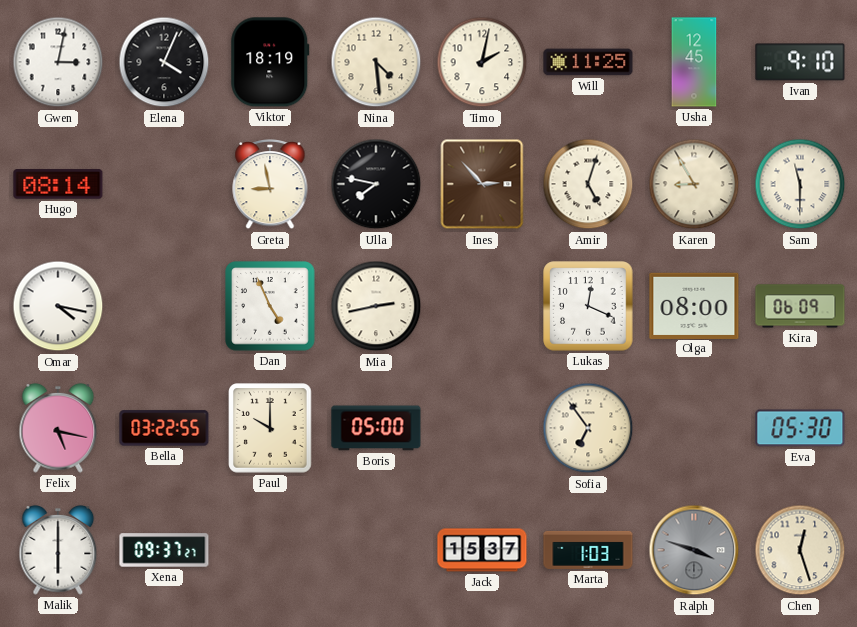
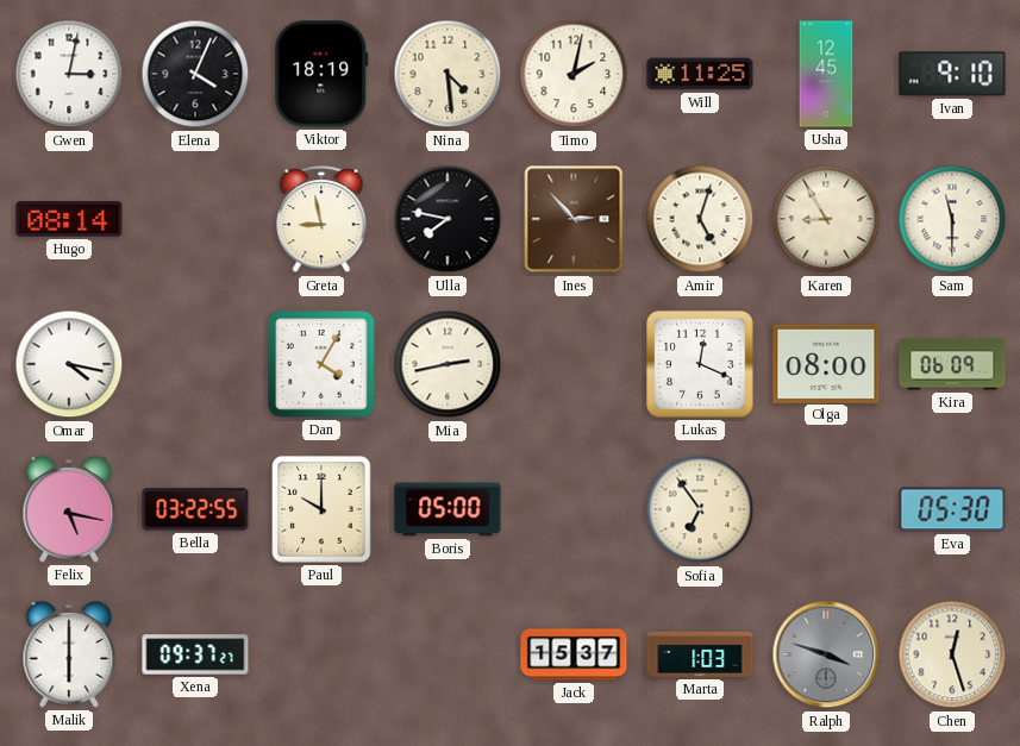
Dan: 4:56 -> 4:05
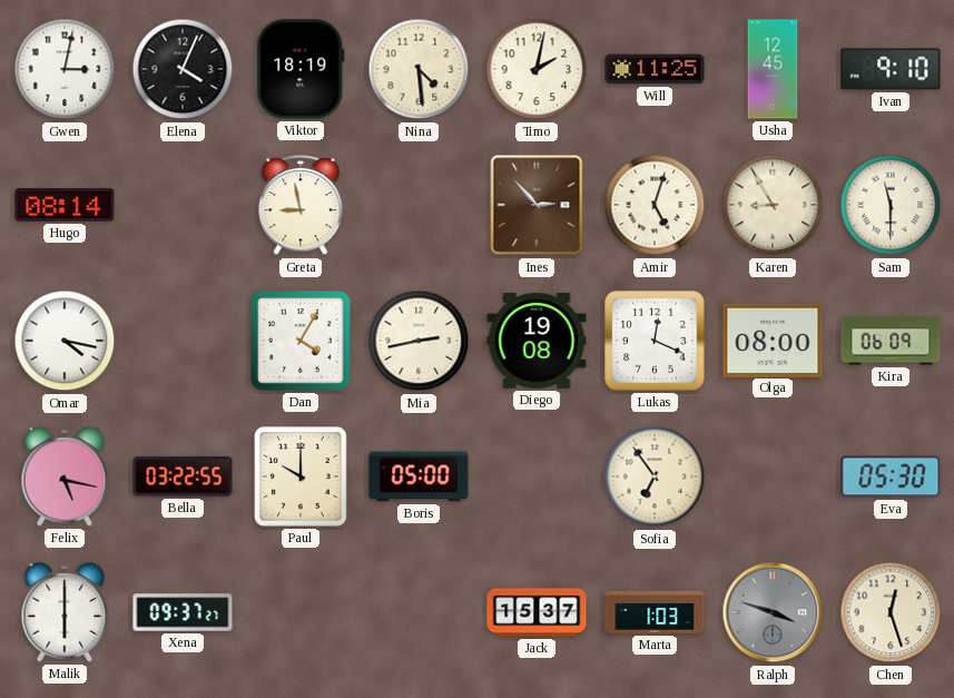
Ulla: 7:47 -> none
Diego: none -> 19:08
